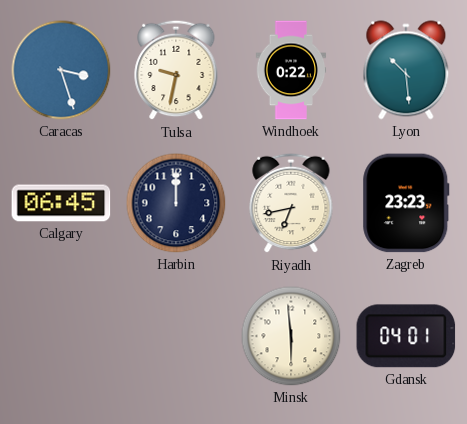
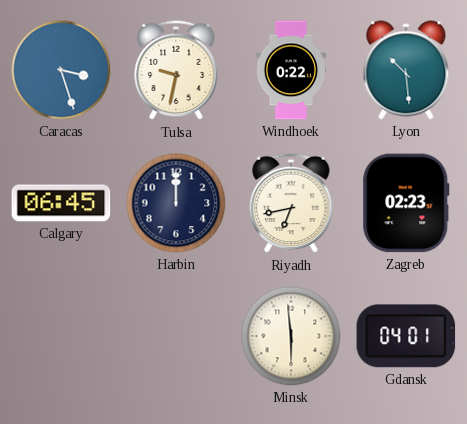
Zagreb: 23:23 -> 02:23
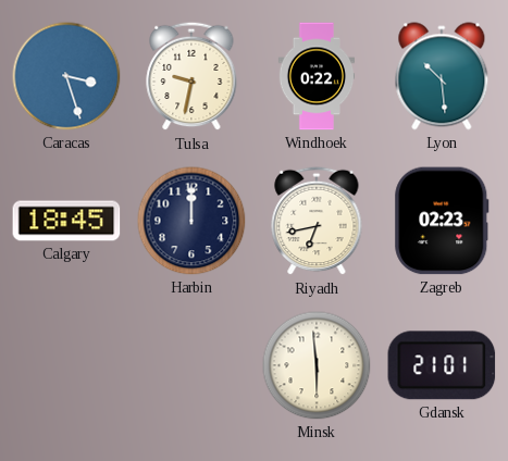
Calgary: 06:45 -> 18:45
Gdansk: 04:01 -> 21:01
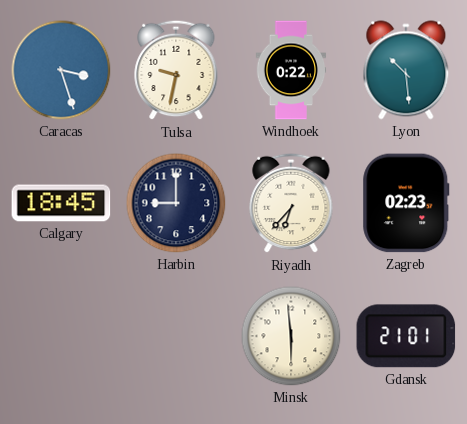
Harbin: 12:00 -> 9:00
Riyadh: 6:43 -> 6:37
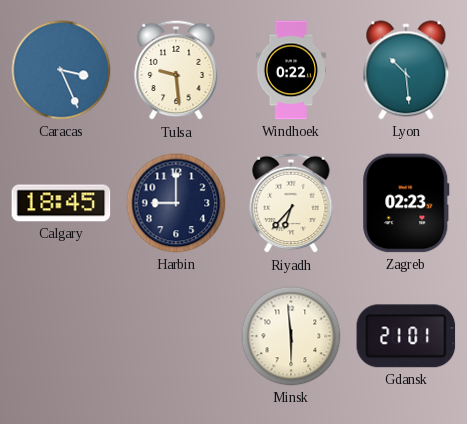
Caracas: 3:27 -> 3:26
Tulsa: 9:32 -> 9:29
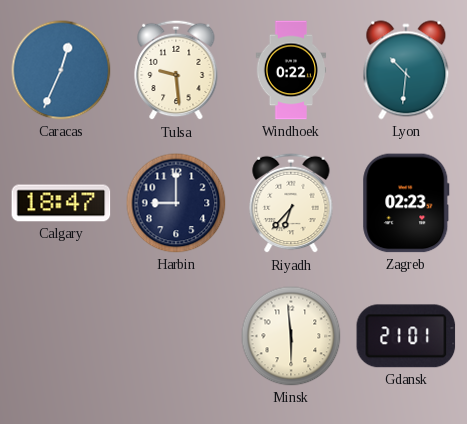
Caracas: 3:26 -> 12:34
Lyon: 10:29 -> 10:31
Calgary: 18:45 -> 18:47
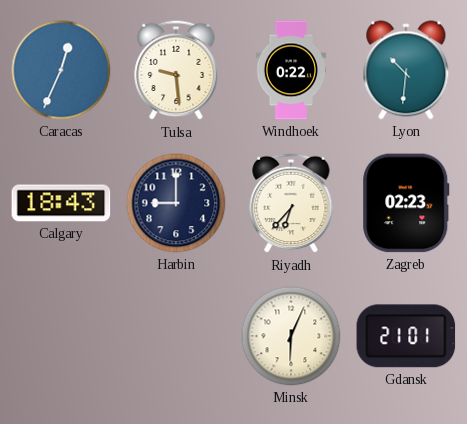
Calgary: 18:47 -> 18:43
Minsk: 5:59 -> 6:04
